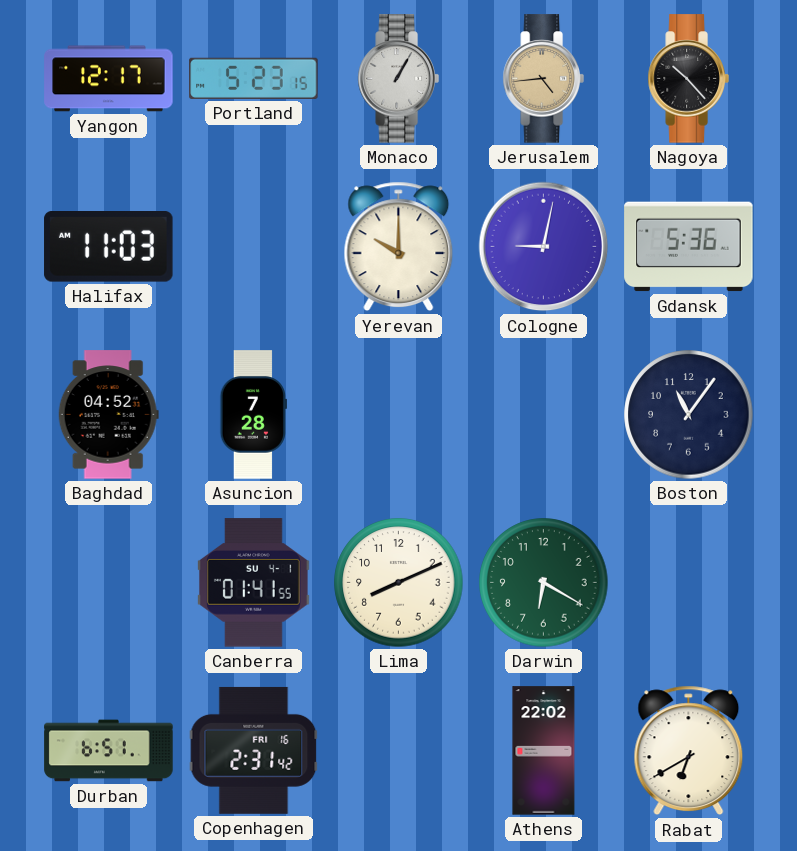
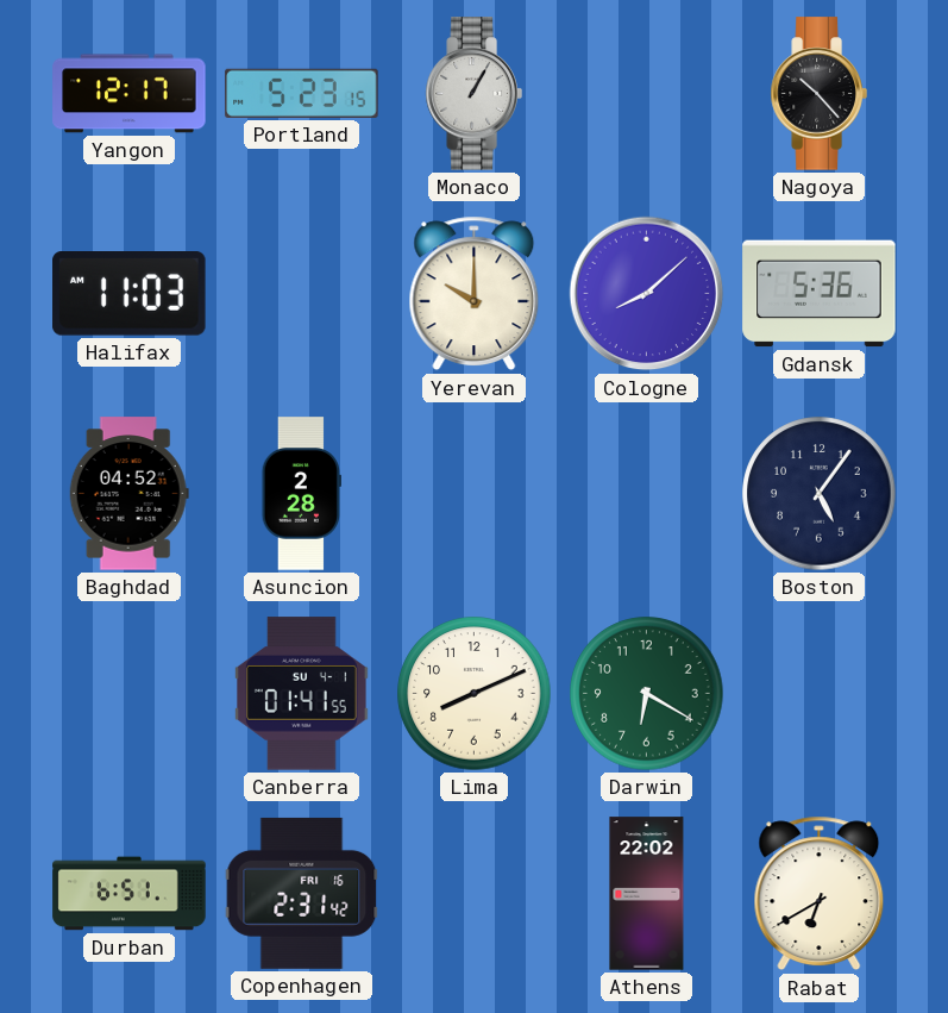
Jerusalem: 4:44 -> none
Cologne: 9:02 -> 8:08
Asuncion: 7:28 -> 2:28
Boston: 11:06 -> 5:06
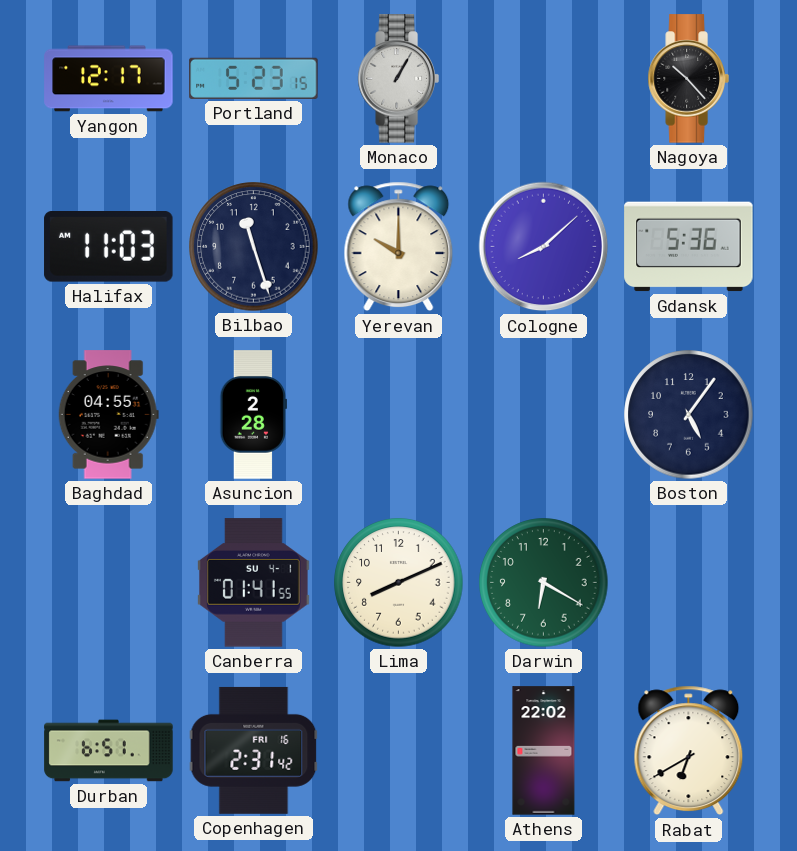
Bilbao: none -> 11:27
Baghdad: 04:52 -> 04:55
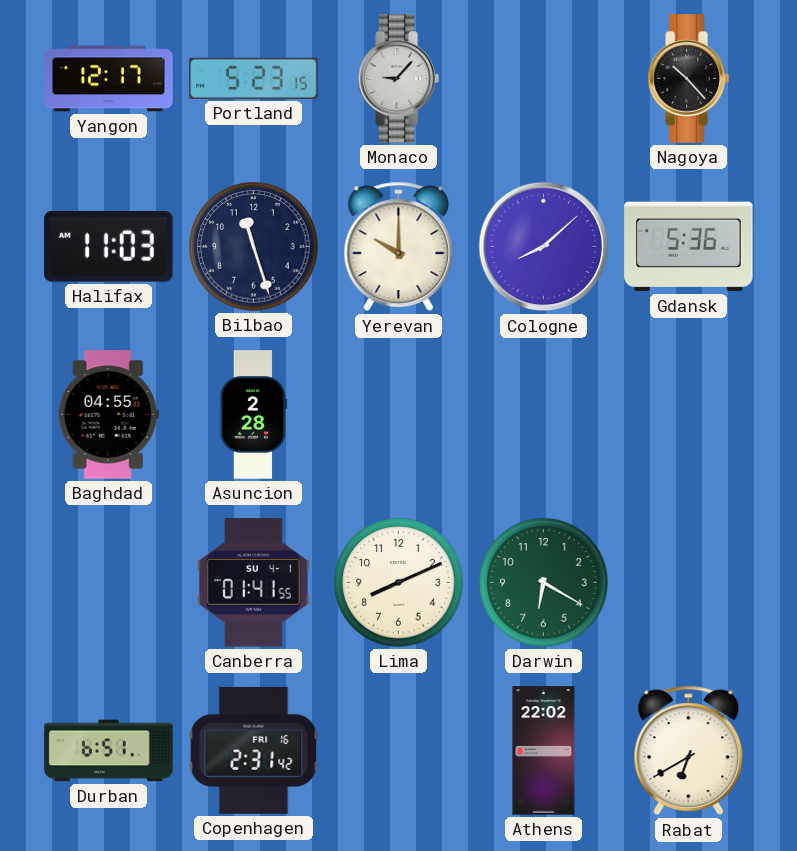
Monaco: 1:05 -> 9:07
Boston: 5:06 -> none
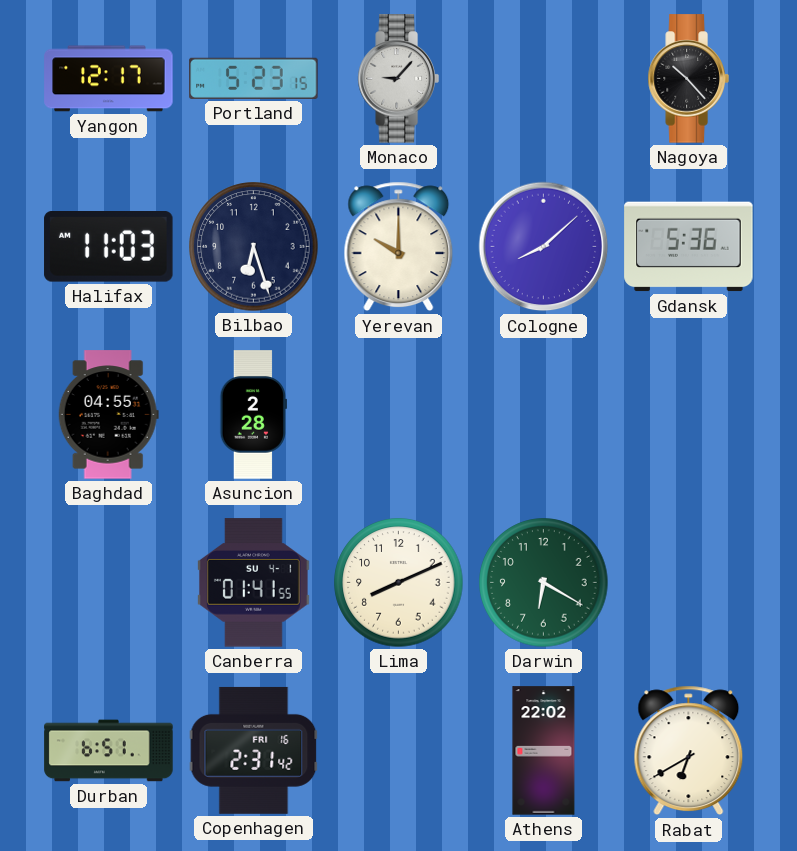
Bilbao: 11:27 -> 6:27
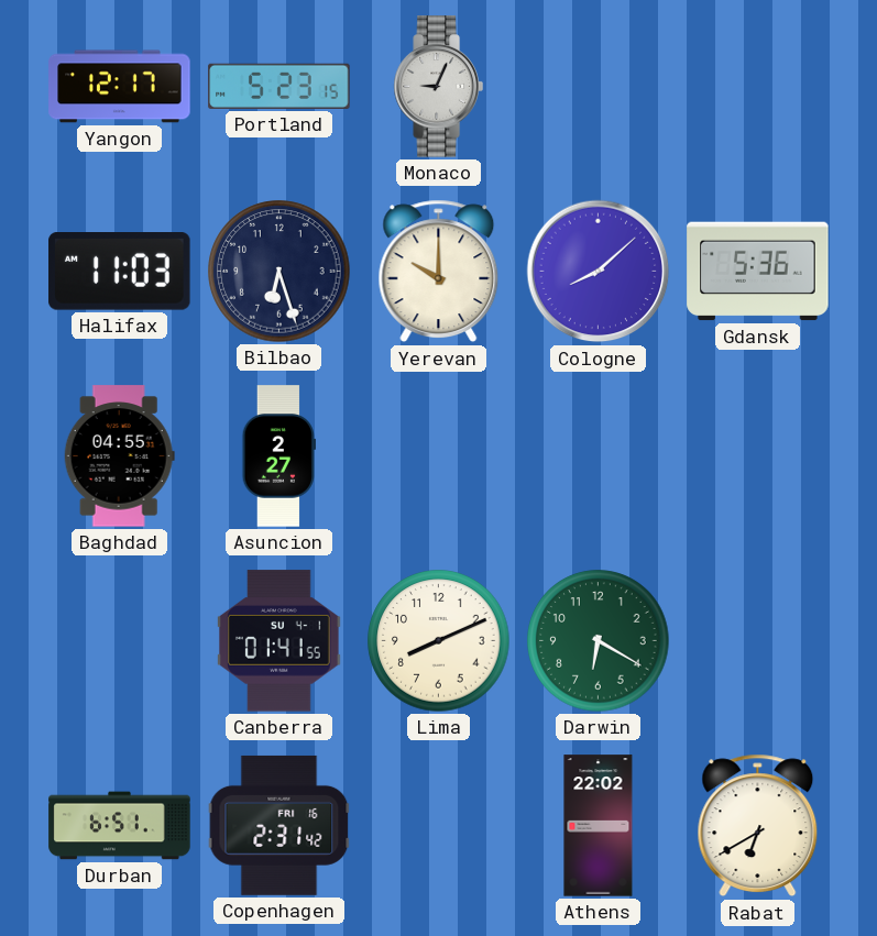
Monaco: 9:07 -> 9:04
Nagoya: 10:23 -> none
Asuncion: 2:28 -> 2:27
